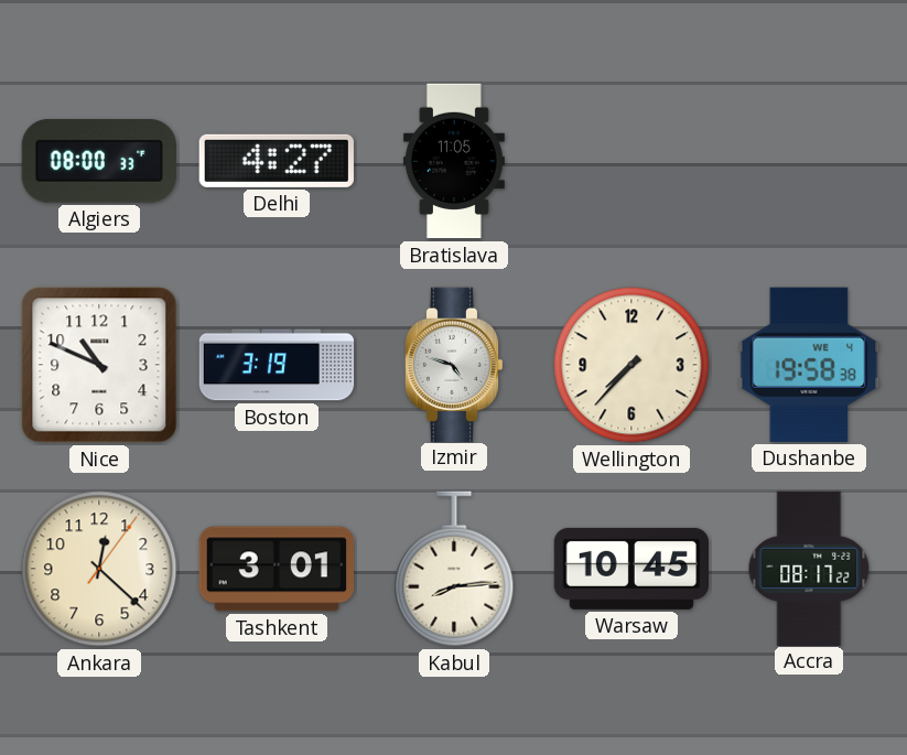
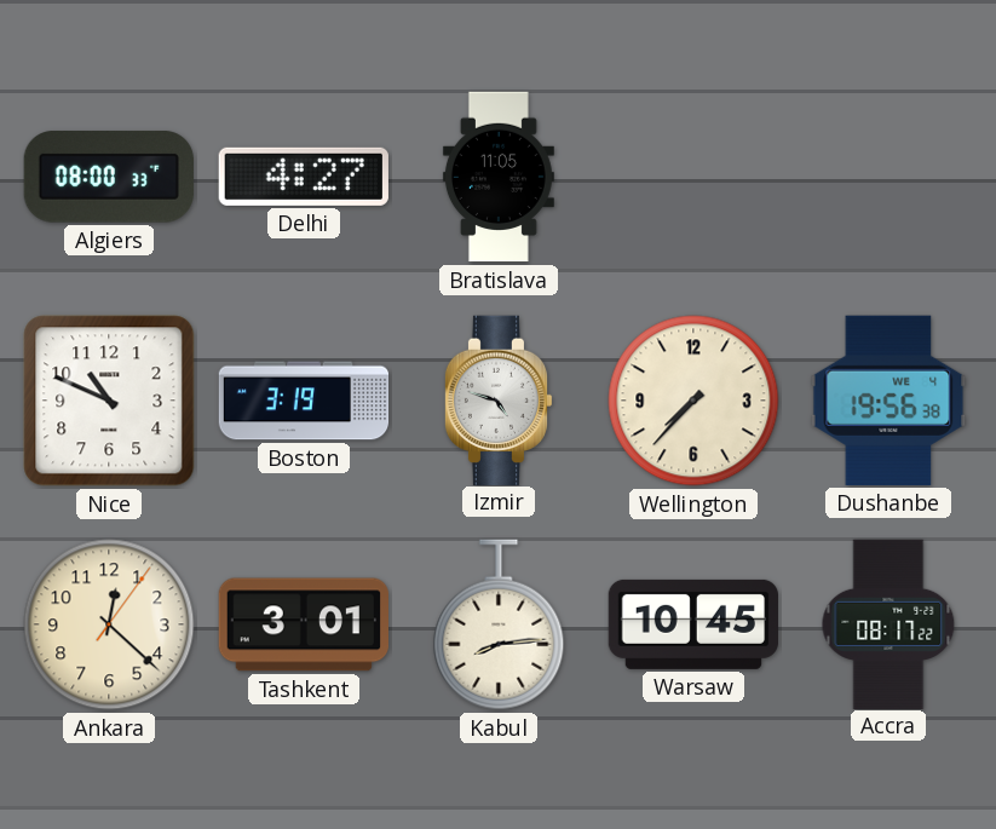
Dushanbe: 19:58 -> 19:56
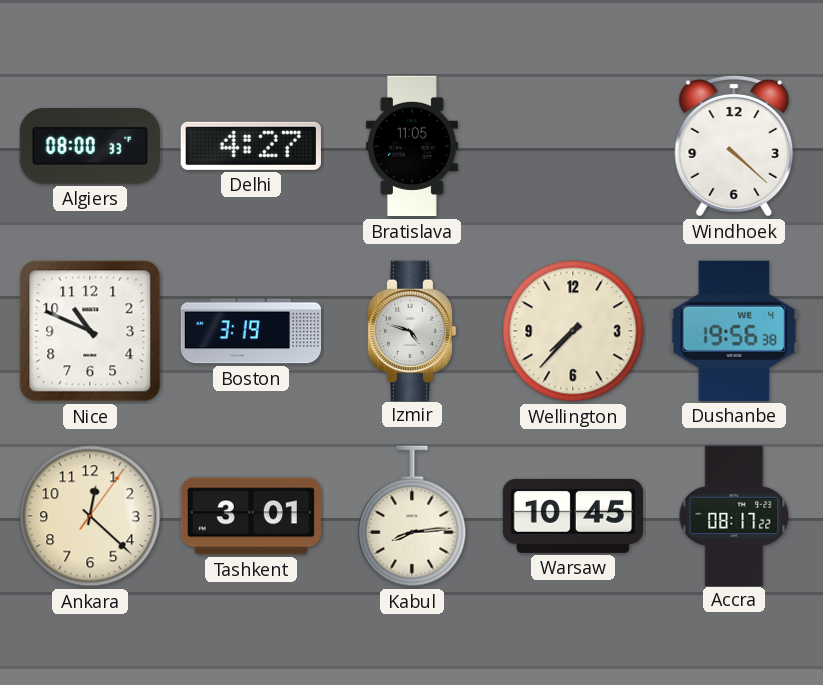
Windhoek: none -> 4:22
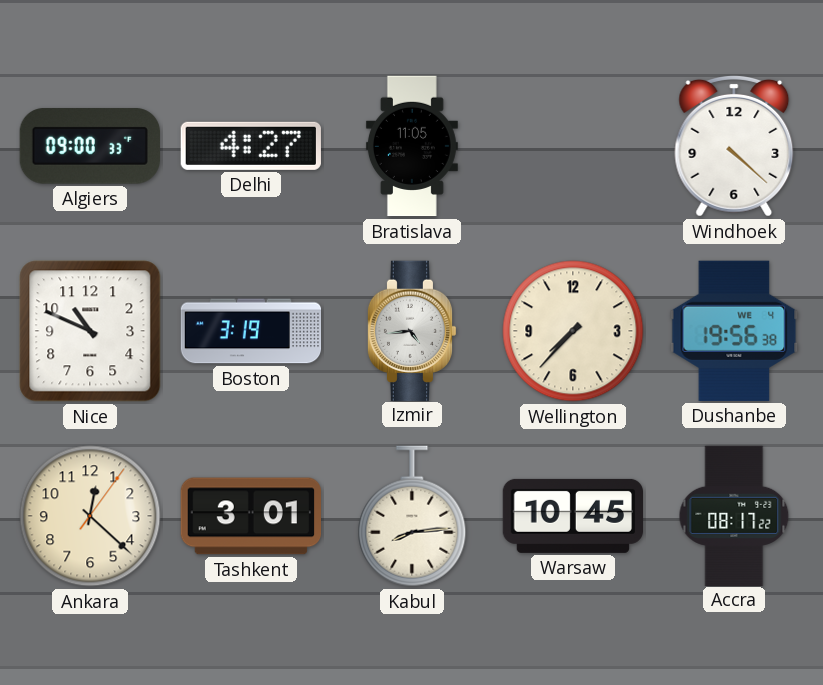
Algiers: 08:00 -> 09:00
Izmir: 4:48 -> 4:44
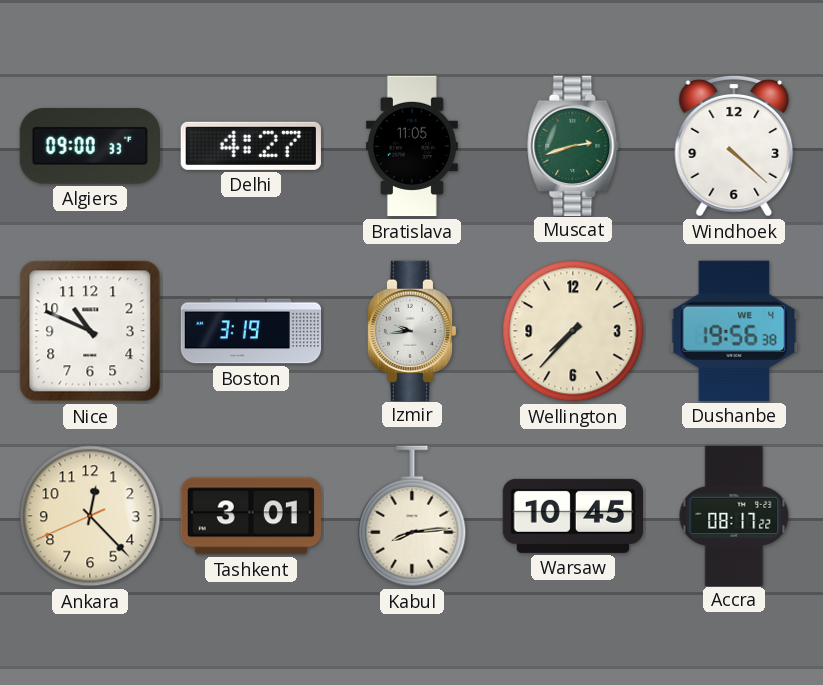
Muscat: none -> 2:42
Izmir: 4:44 -> 9:44
Ankara: 12:22:06 -> 12:22:41
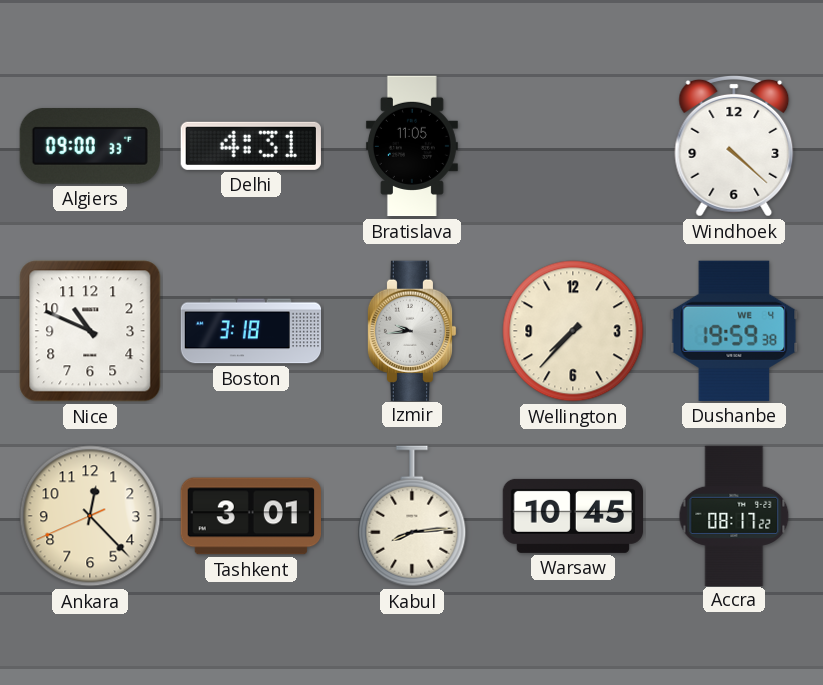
Delhi: 4:27 -> 4:31
Muscat: 2:42 -> none
Boston: 3:19 -> 3:18
Dushanbe: 19:56 -> 19:59
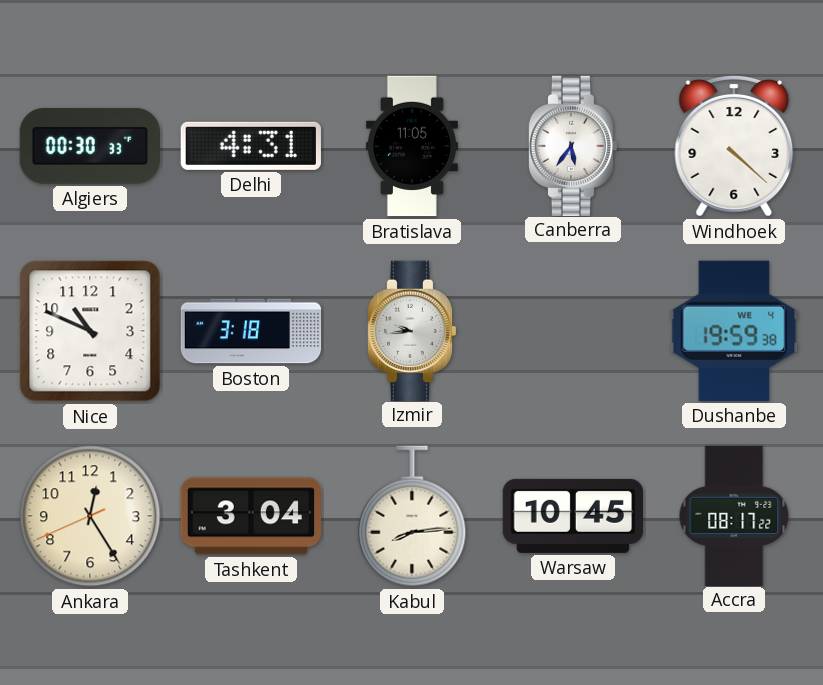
Algiers: 09:00 -> 00:30
Canberra: none -> 5:36
Wellington: 7:37 -> none
Ankara: 12:22 -> 12:24
Tashkent: 3:01 -> 3:04
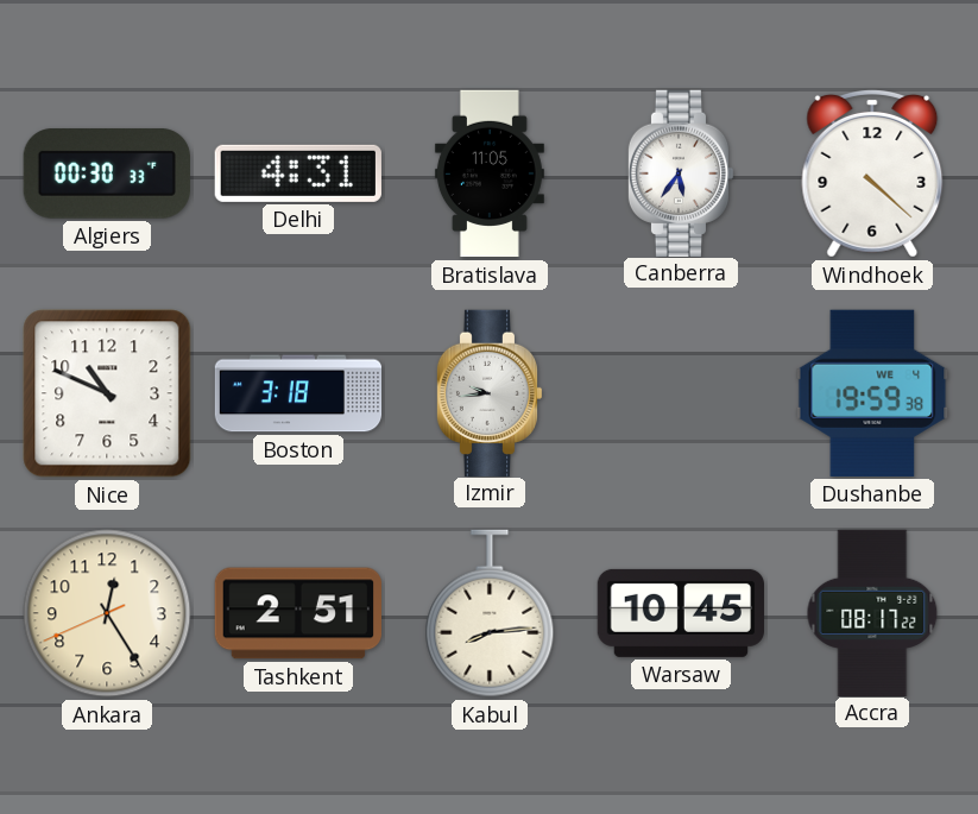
Tashkent: 3:04 -> 2:51
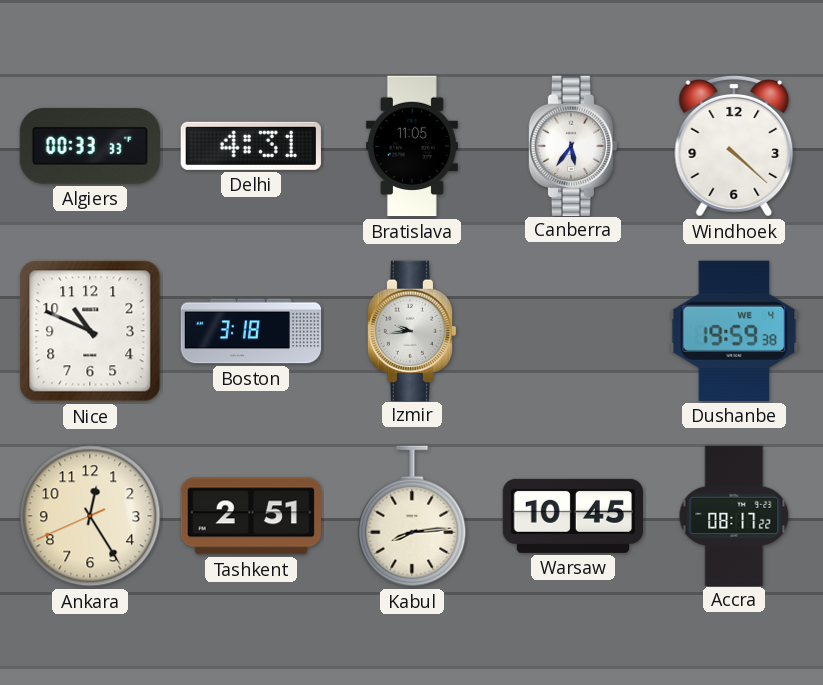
Algiers: 00:30 -> 00:33
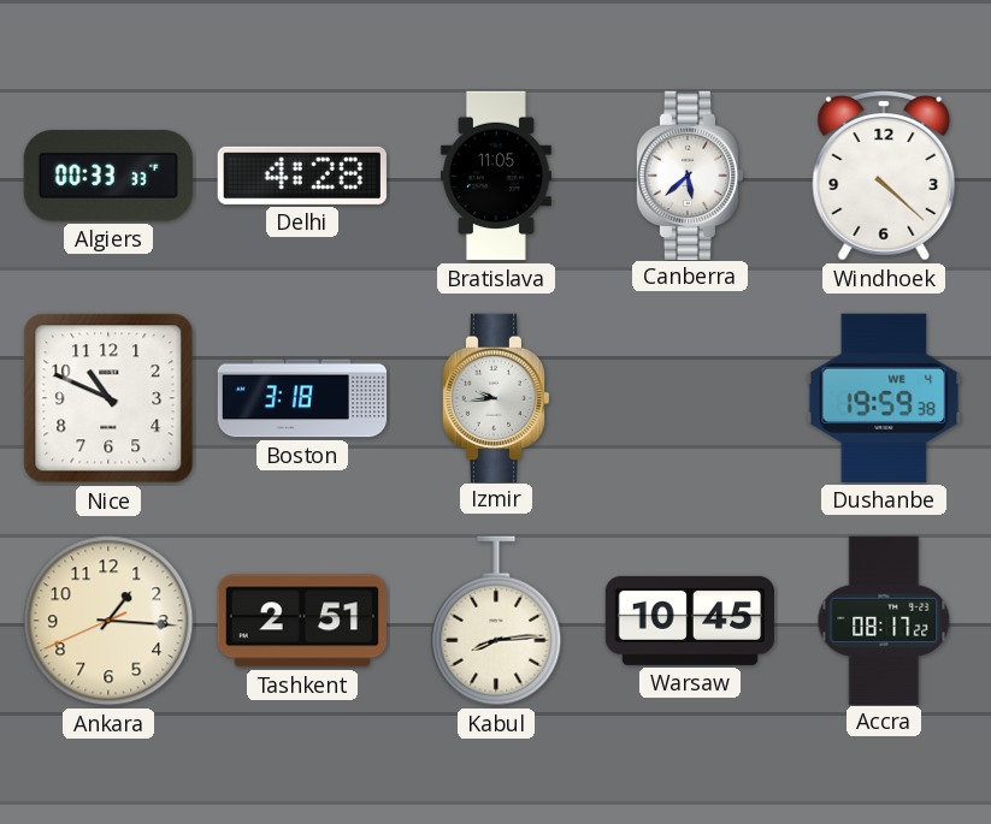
Delhi: 4:31 -> 4:28
Canberra: 5:36 -> 5:38
Ankara: 12:24 -> 1:15
